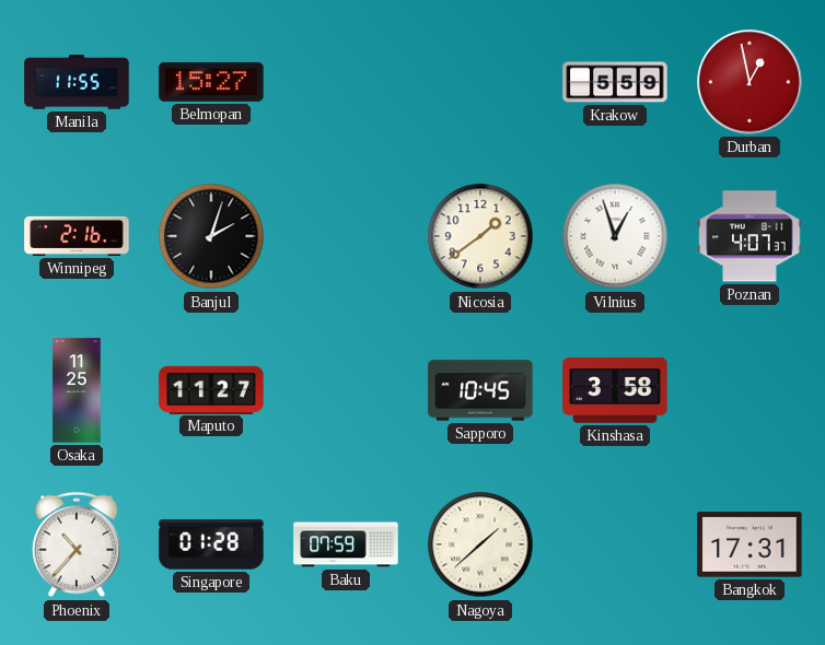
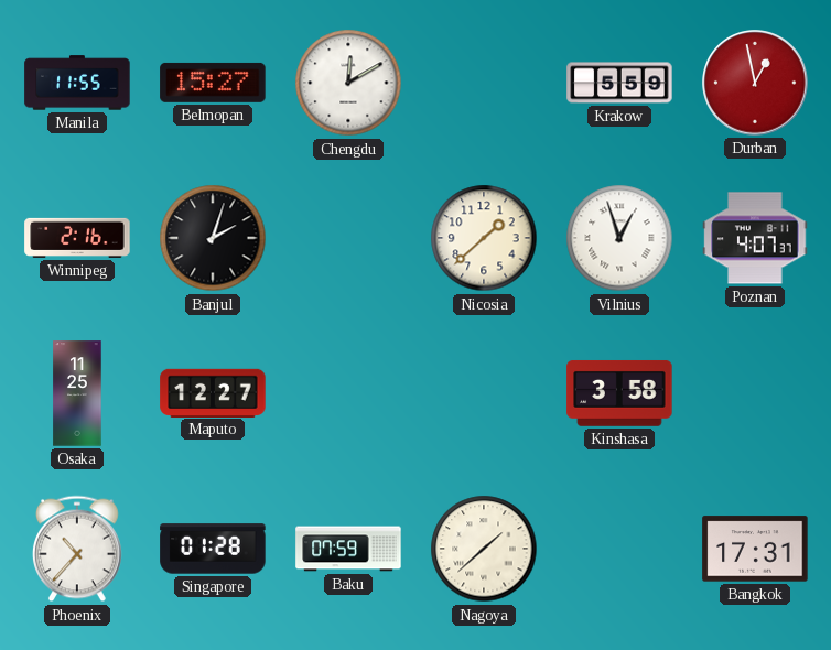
Chengdu: none -> 12:10
Nicosia: 1:39 -> 1:38
Maputo: 11:27 -> 12:27
Sapporo: 10:45 -> none
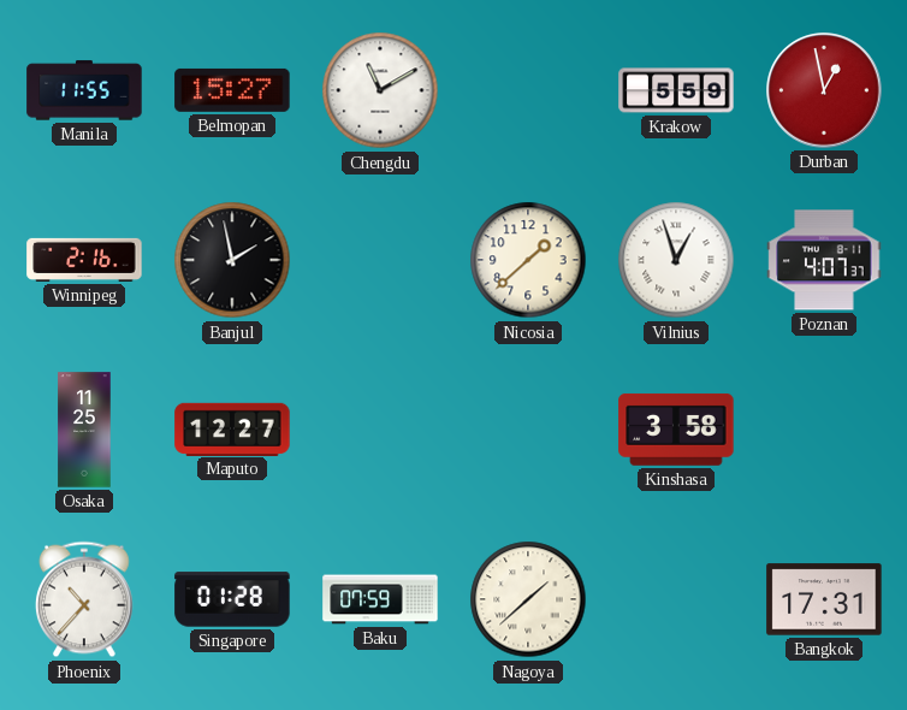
Chengdu: 12:10 -> 11:10
Banjul: 2:03 -> 1:58
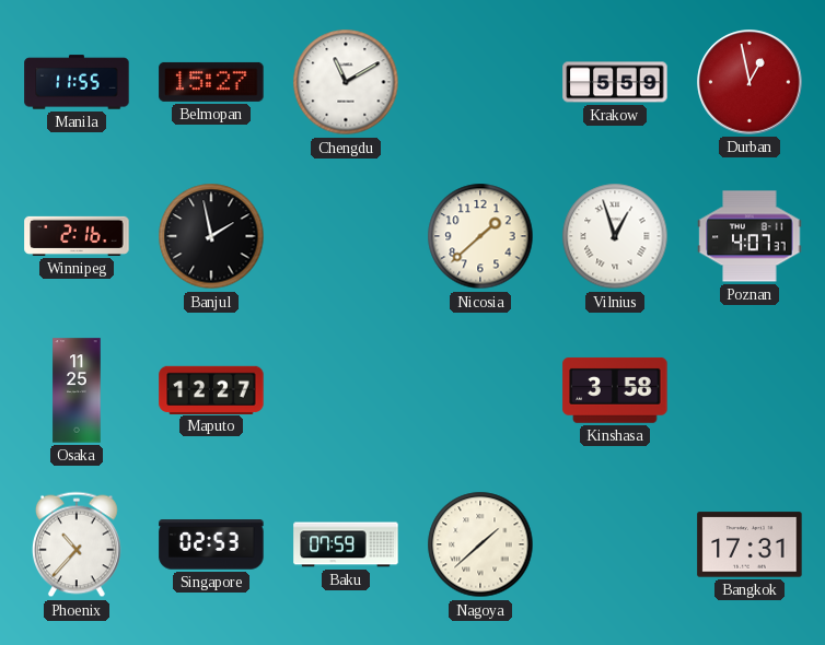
Singapore: 01:28 -> 02:53
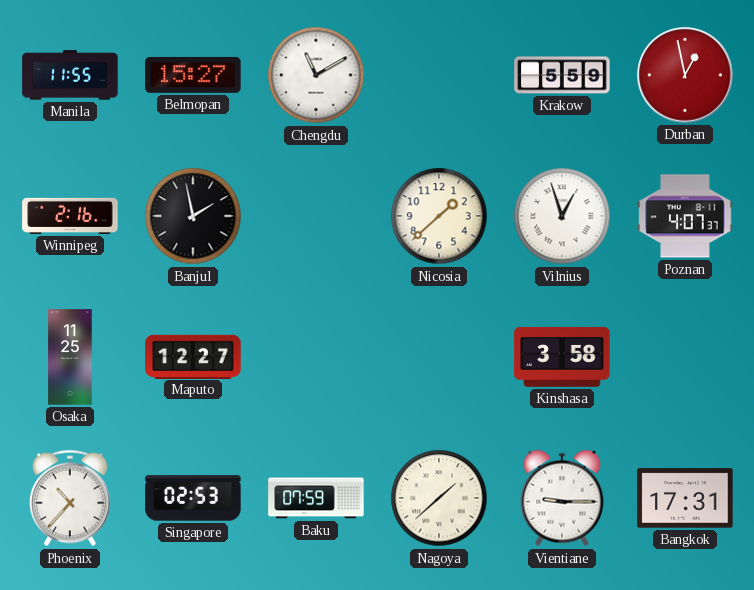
Vientiane: none -> 9:15
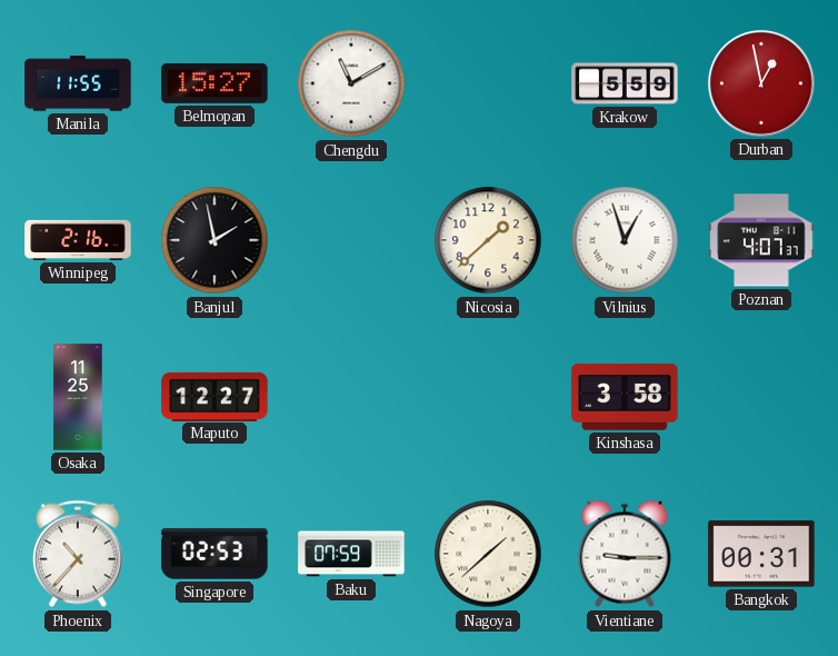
Bangkok: 17:31 -> 00:31
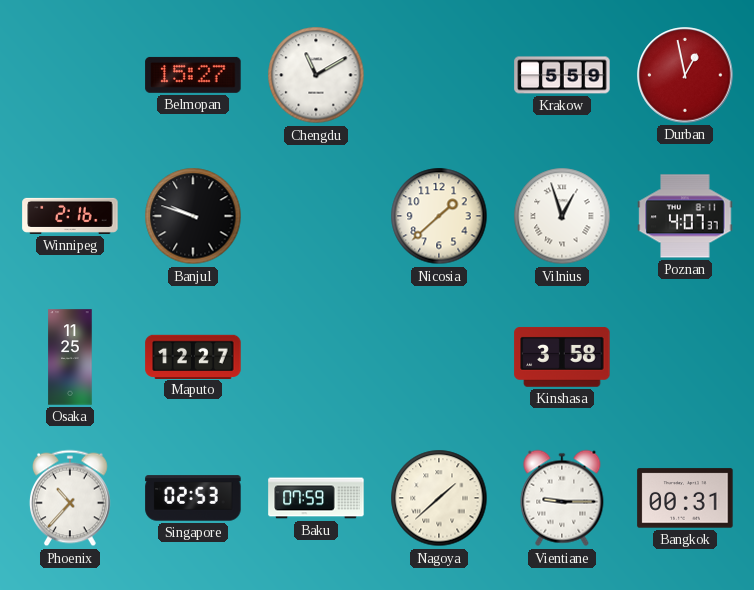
Manila: 11:55 -> none
Banjul: 1:58 -> 9:48
